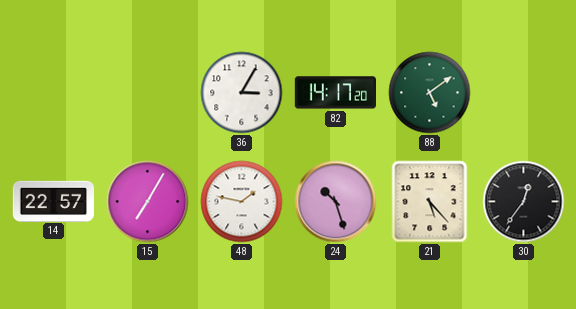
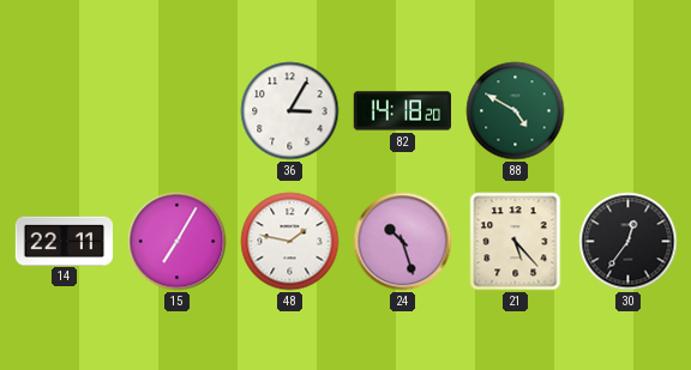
82: 14:17 -> 14:18
88: 5:09 -> 4:50
14: 22:57 -> 22:11
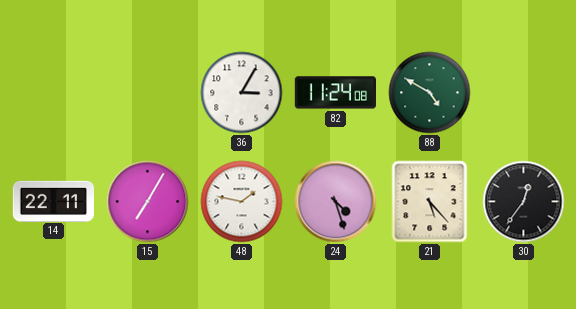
82: 14:18 -> 11:24
24: 10:27 -> 4:27
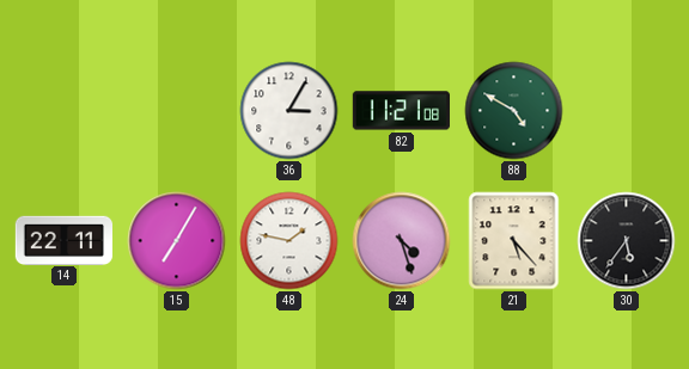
82: 11:24 -> 11:21
30: 12:36 -> 5:36
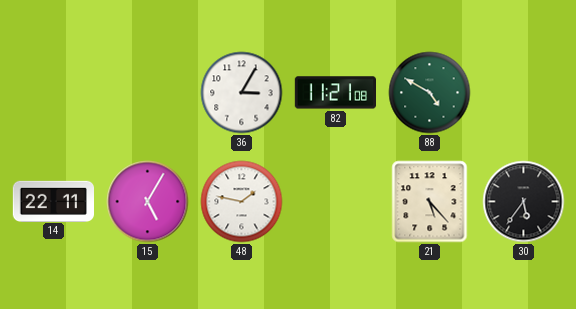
15: 7:05 -> 5:05
24: 4:27 -> none
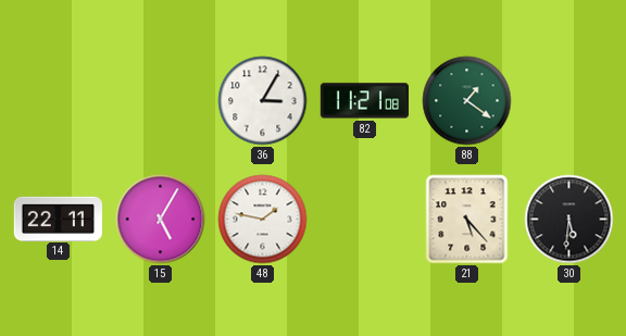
88: 4:50 -> 1:21
30: 5:36 -> 5:31
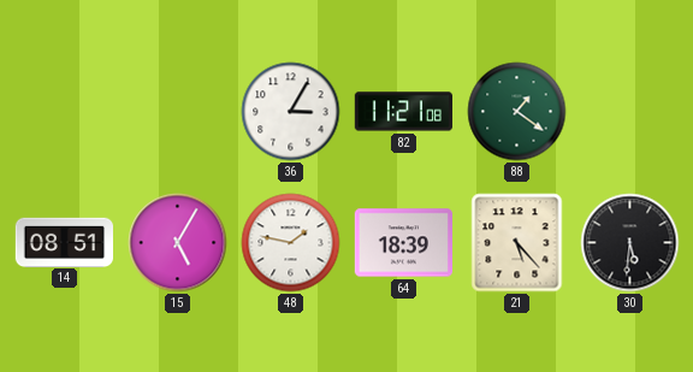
14: 22:11 -> 08:51
64: none -> 18:39
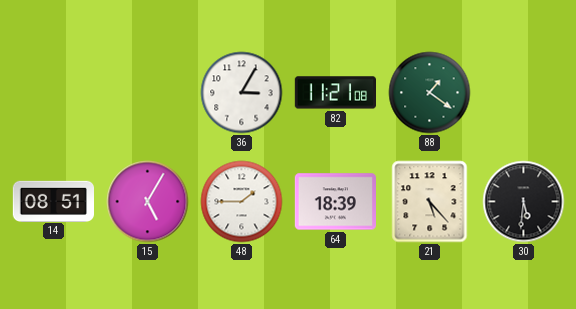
48: 1:47 -> 1:45
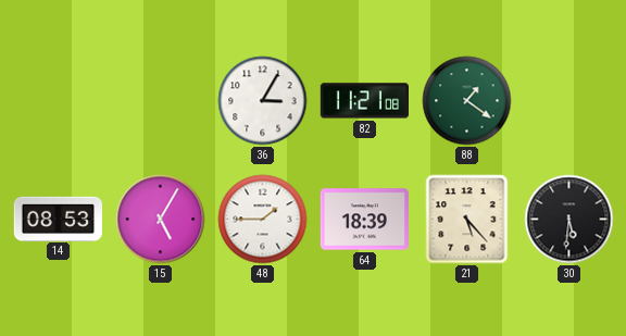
14: 08:51 -> 08:53
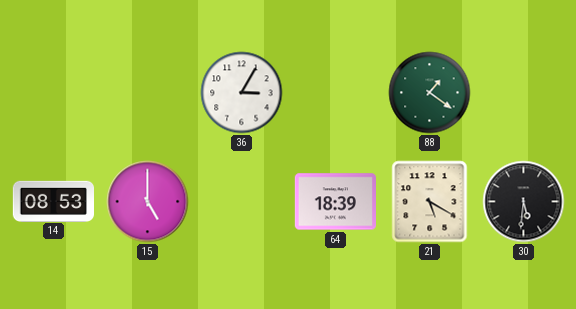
82: 11:21 -> none
15: 5:05 -> 5:00
48: 1:45 -> none
21: 5:23 -> 5:20
